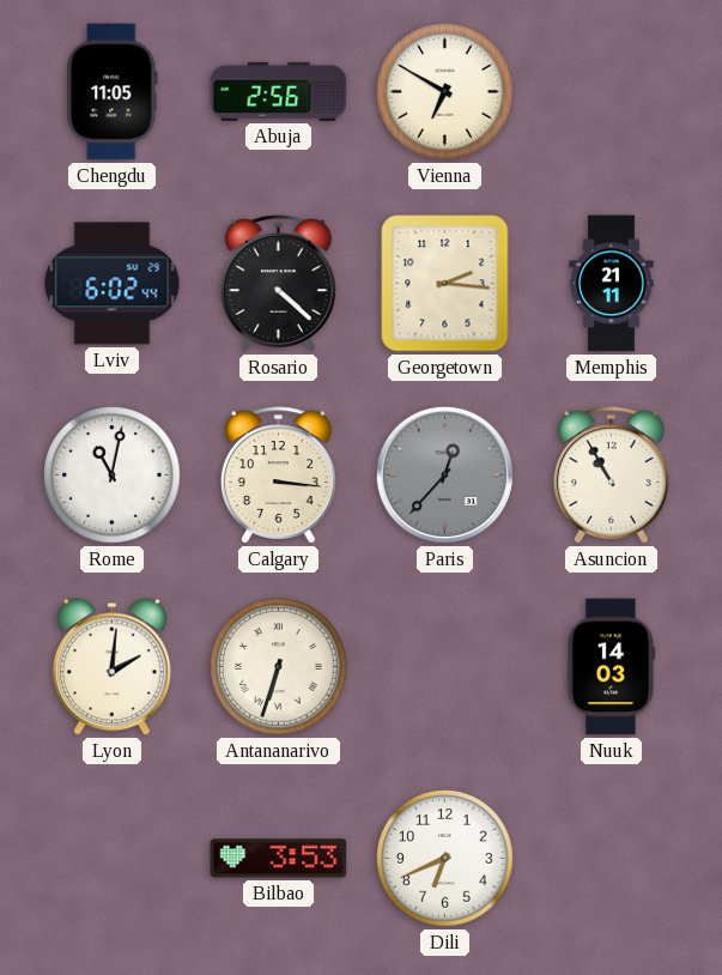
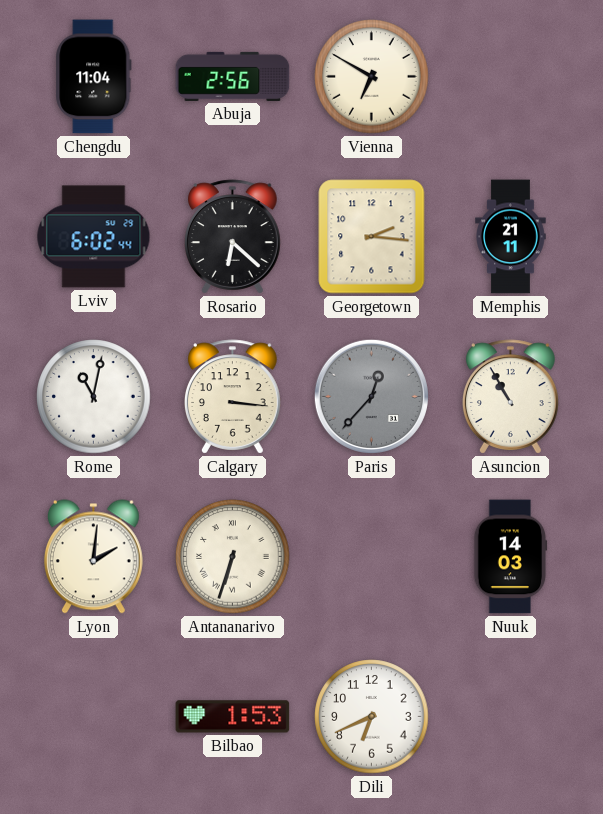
Chengdu: 11:05 -> 11:04
Rosario: 4:22 -> 6:22
Bilbao: 3:53 -> 1:53
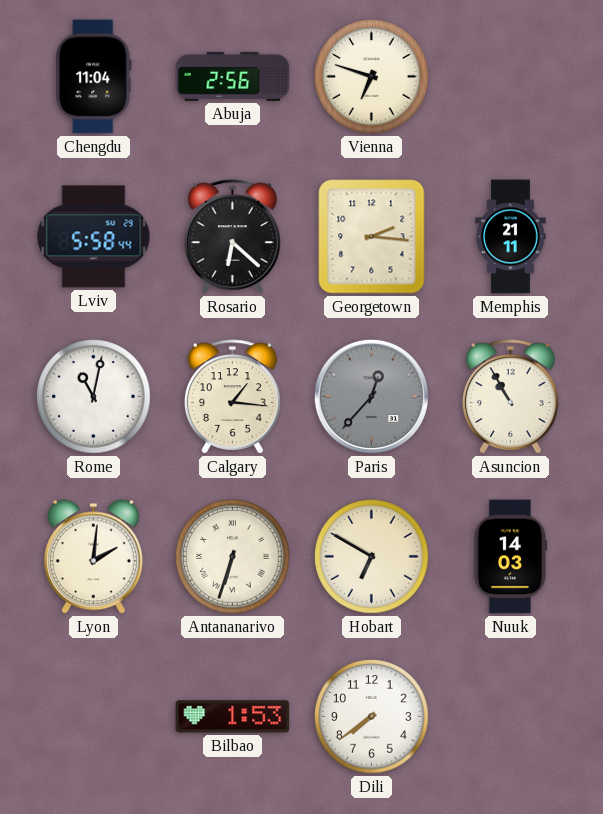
Vienna: 6:50 -> 6:48
Lviv: 6:02 -> 5:58
Calgary: 3:16 -> 1:16
Hobart: none -> 6:50
Dili: 6:41 -> 7:39
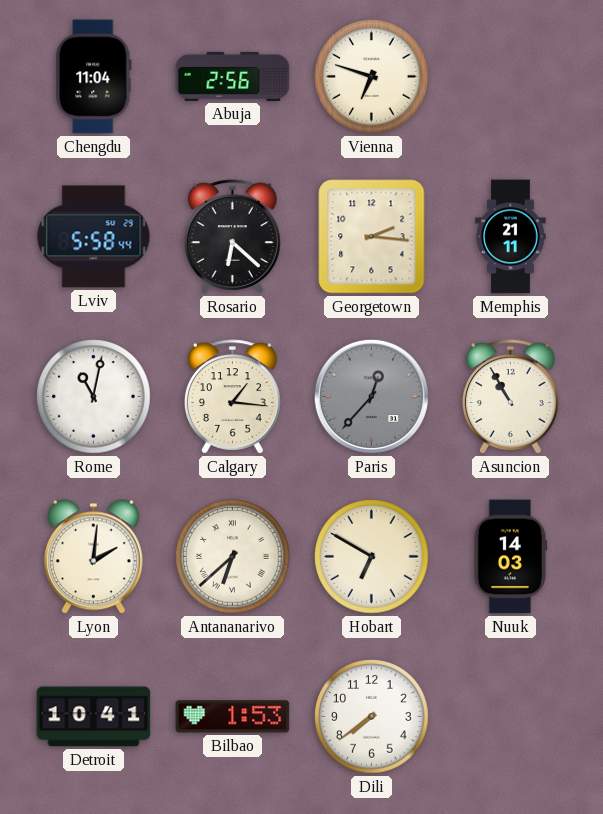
Antananarivo: 6:33 -> 6:38
Detroit: none -> 10:41
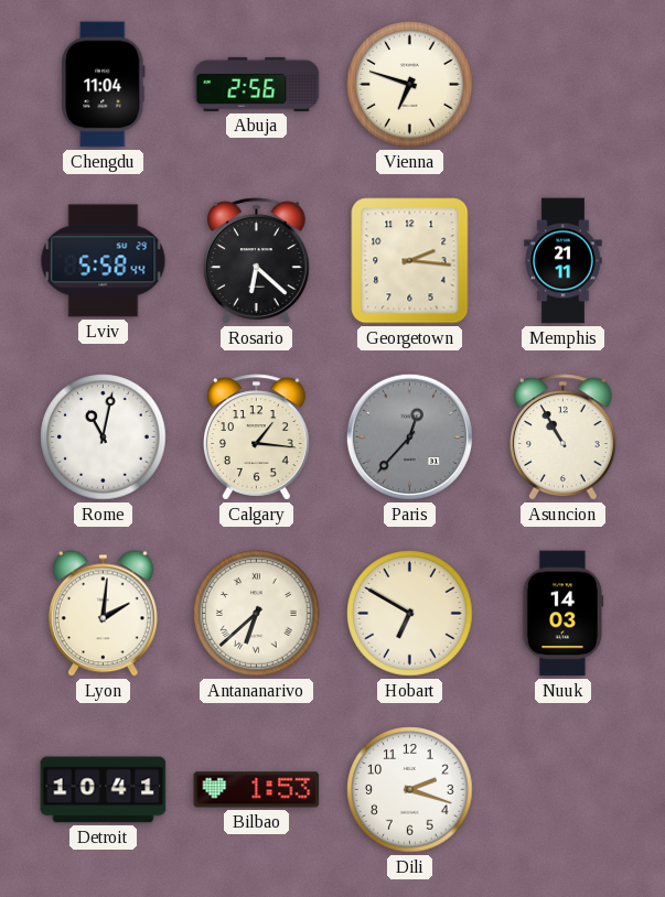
Dili: 7:39 -> 2:18
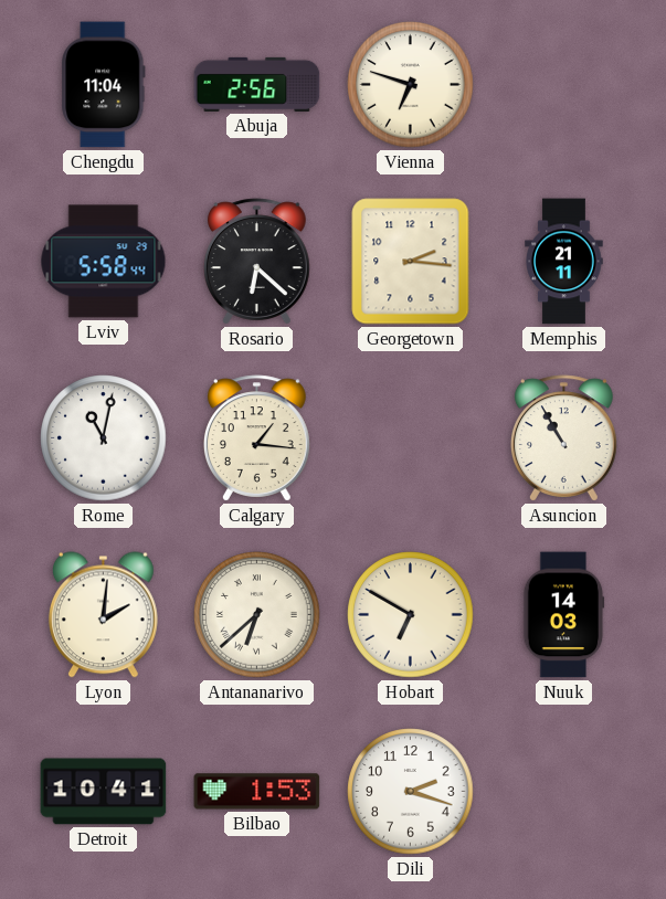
Paris: 12:37 -> none
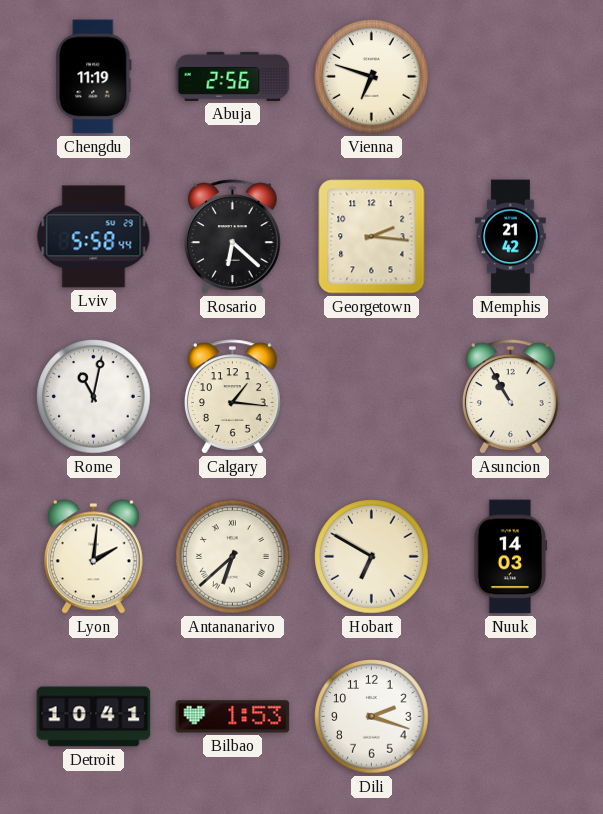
Chengdu: 11:04 -> 11:19
Memphis: 21:11 -> 21:42
